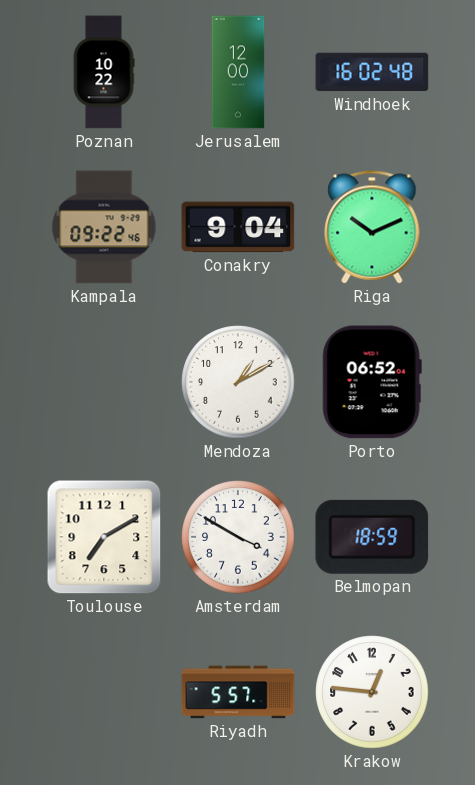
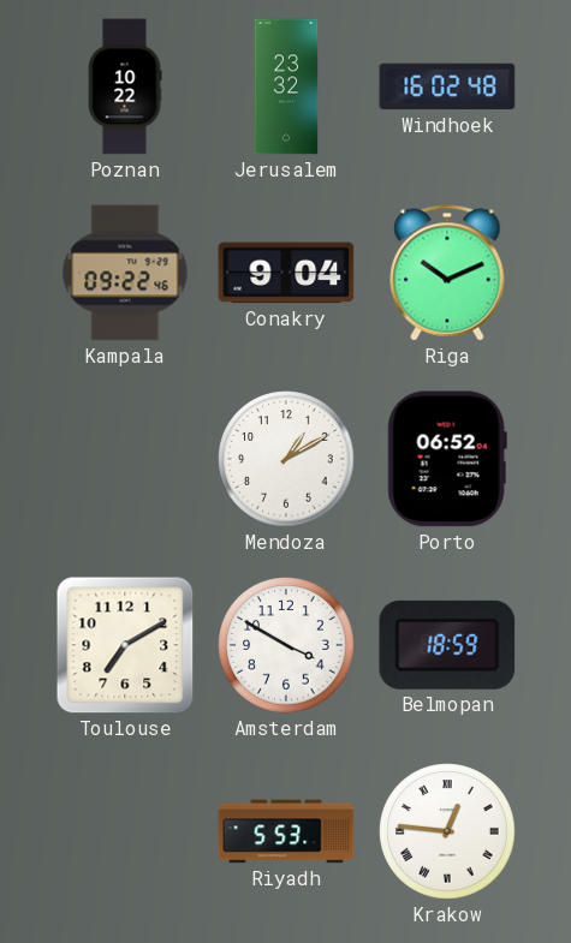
Jerusalem: 12:00 -> 23:32
Riyadh: 5:57 -> 5:53
Krakow numerals: Arabic -> Roman
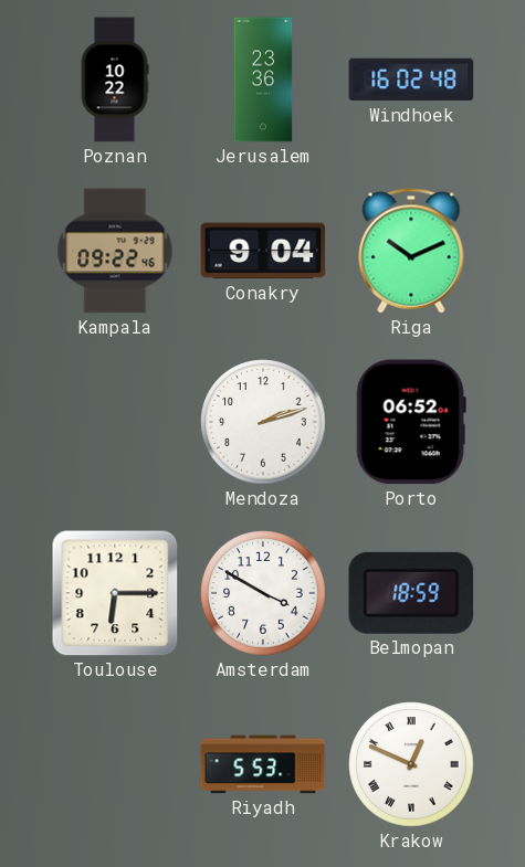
Jerusalem: 23:32 -> 23:36
Mendoza: 1:10 -> 2:12
Toulouse: 7:10 -> 6:15
Krakow: 12:46 -> 12:49
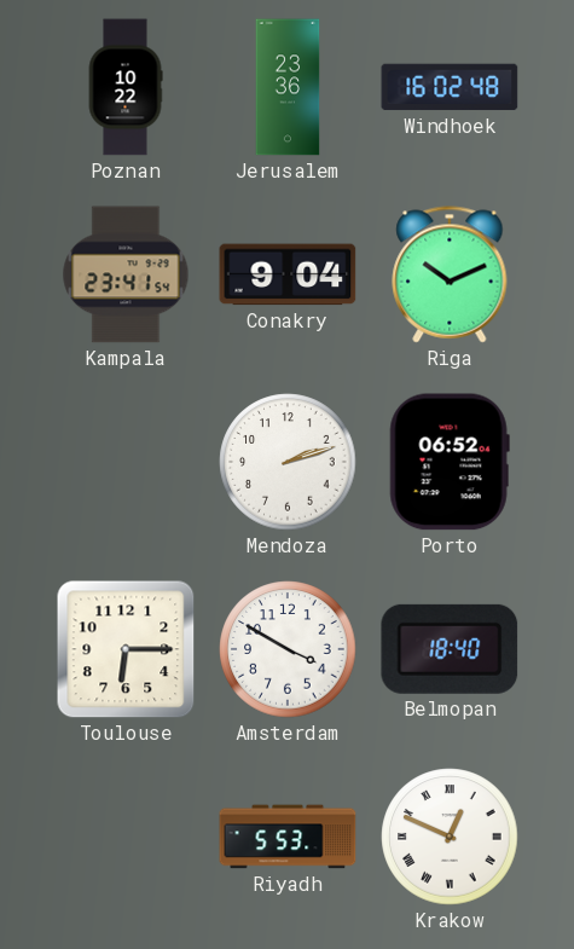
Kampala: 09:22 -> 23:41
Belmopan: 18:59 -> 18:40
